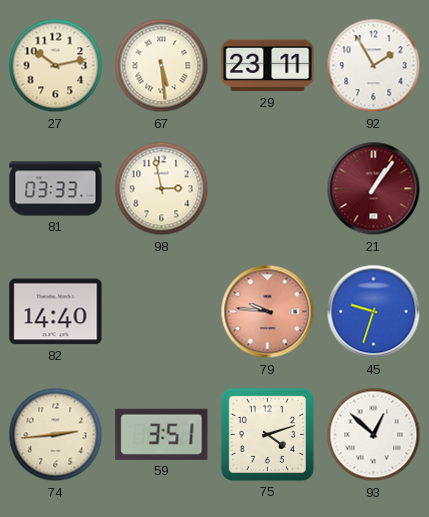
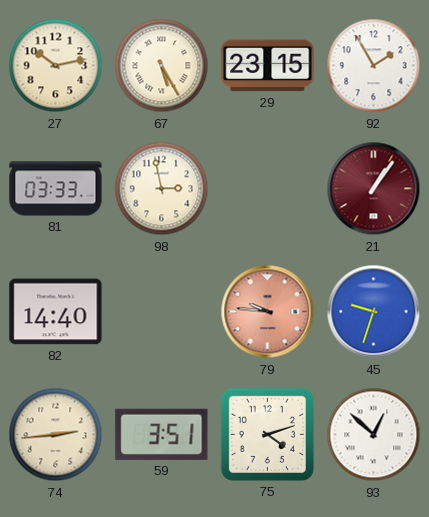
67: 5:29 -> 5:25
29: 23:11 -> 23:15
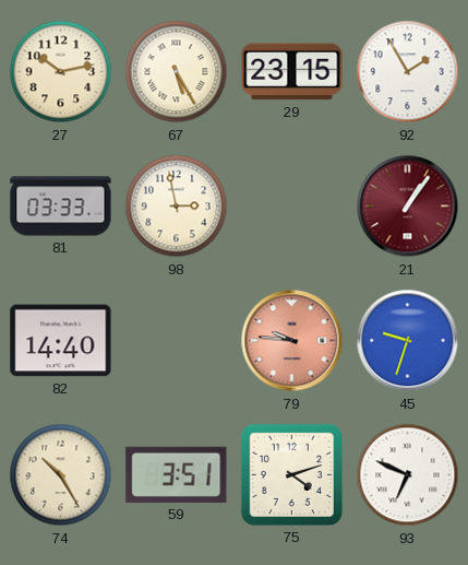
74: 2:44 -> 10:25
93: 12:52 -> 6:49
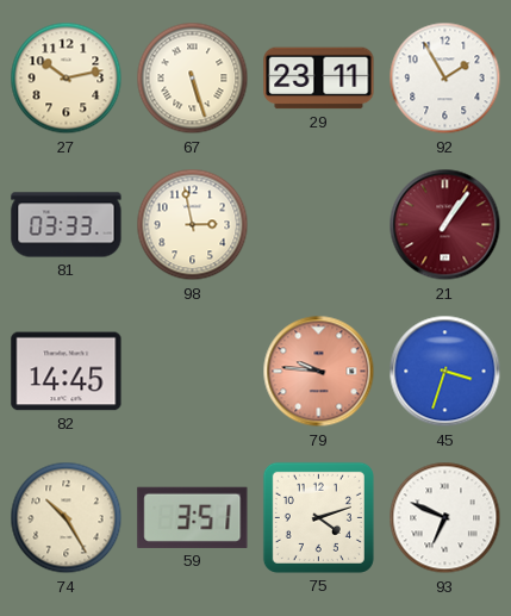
67: 5:25 -> 5:27
29: 23:15 -> 23:11
82: 14:40 -> 14:45
45: 9:33 -> 3:33
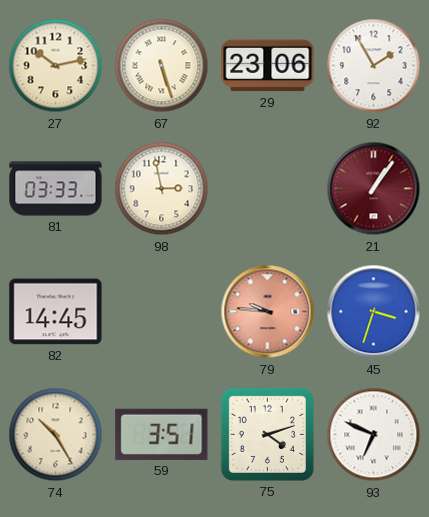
29: 23:11 -> 23:06
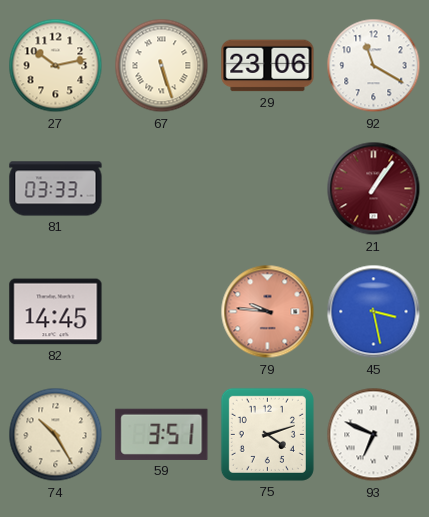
92: 1:55 -> 11:20
98: 2:58 -> none
45: 3:33 -> 3:28
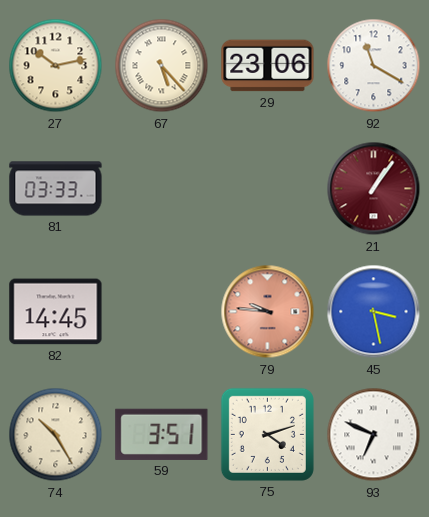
67: 5:27 -> 5:23
